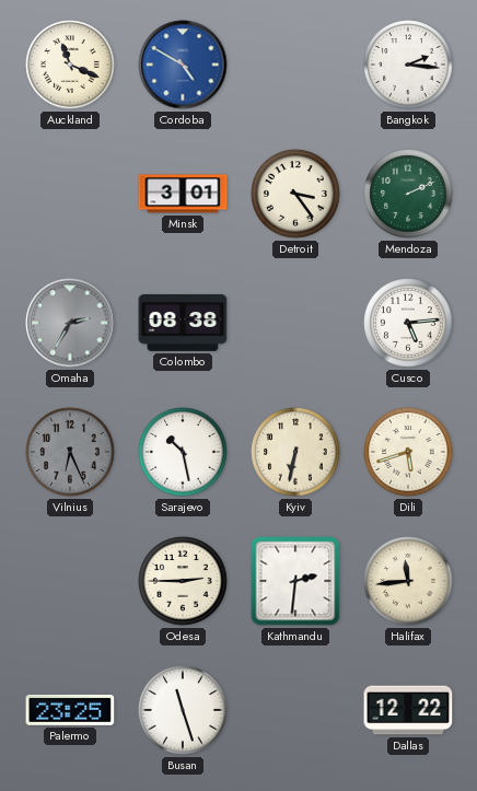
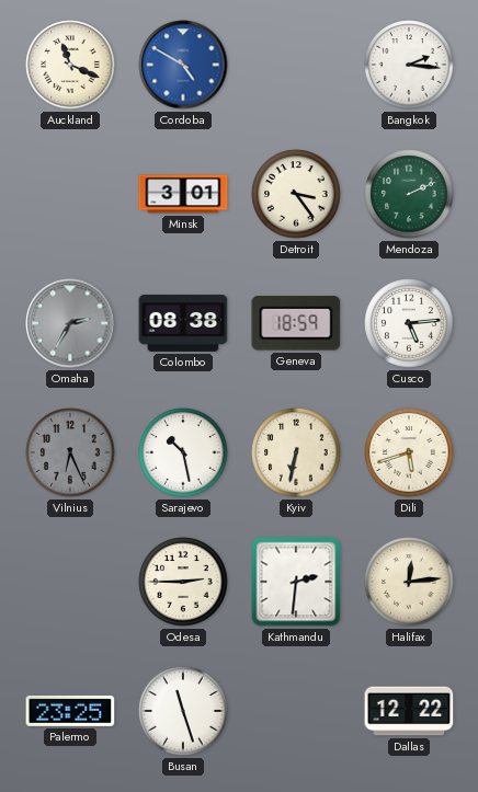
Geneva: none -> 18:59
Halifax: 11:44 -> 12:14
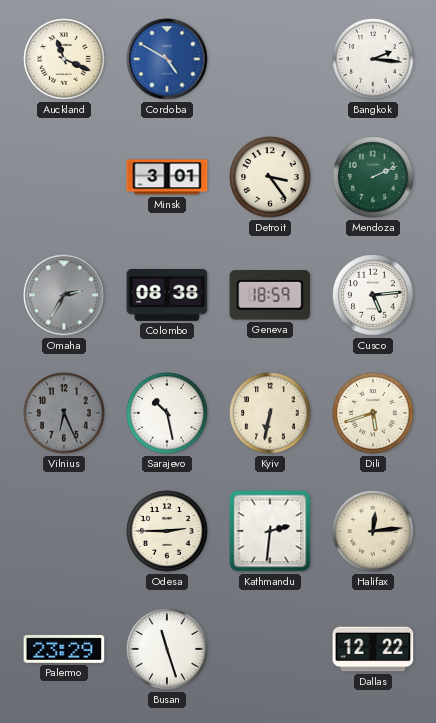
Palermo: 23:25 -> 23:29
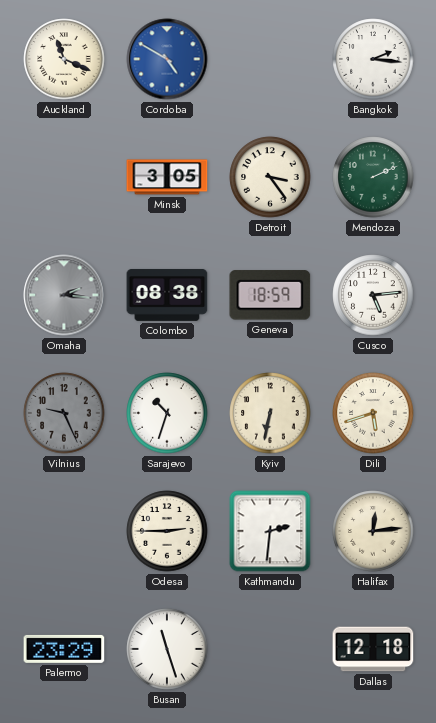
Minsk: 3:01 -> 3:05
Omaha: 2:35 -> 2:16
Vilnius: 6:26 -> 9:26
Sarajevo: 10:28 -> 10:33
Dallas: 12:22 -> 12:18
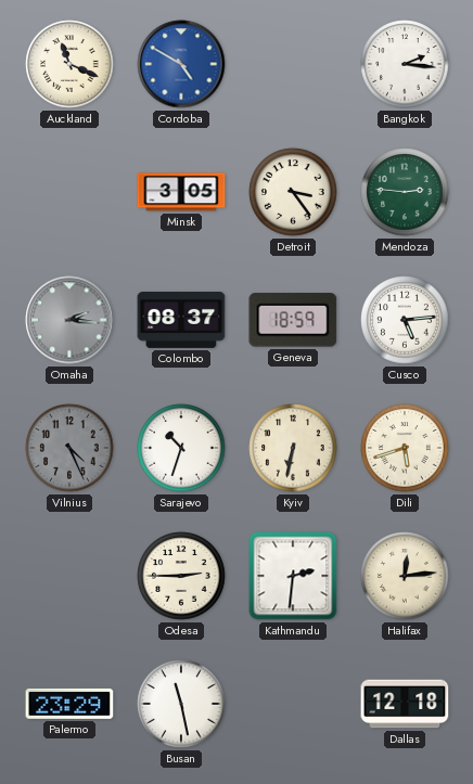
Mendoza: 2:11 -> 2:46
Colombo: 08:38 -> 08:37
Vilnius: 9:26 -> 4:26
Busan: 11:27 -> 11:28
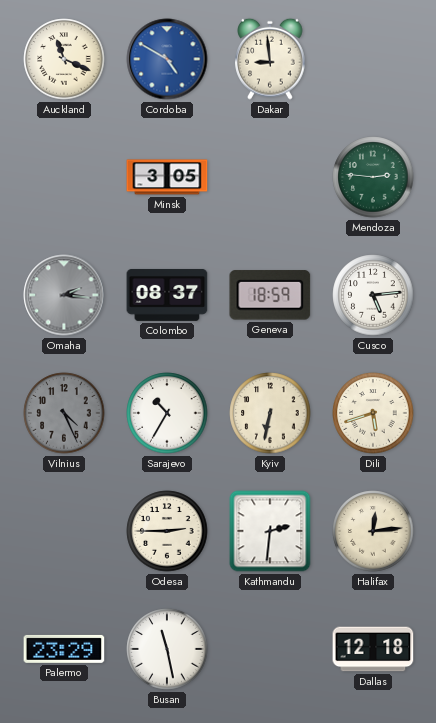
Dakar: none -> 8:59
Bangkok: 2:16 -> none
Detroit: 3:24 -> none
Sarajevo: 10:33 -> 10:35
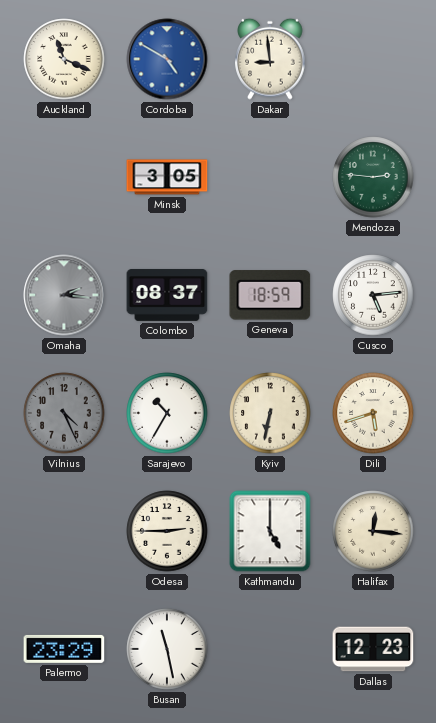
Kathmandu: 2:31 -> 5:00
Halifax: 12:14 -> 12:16
Dallas: 12:18 -> 12:23
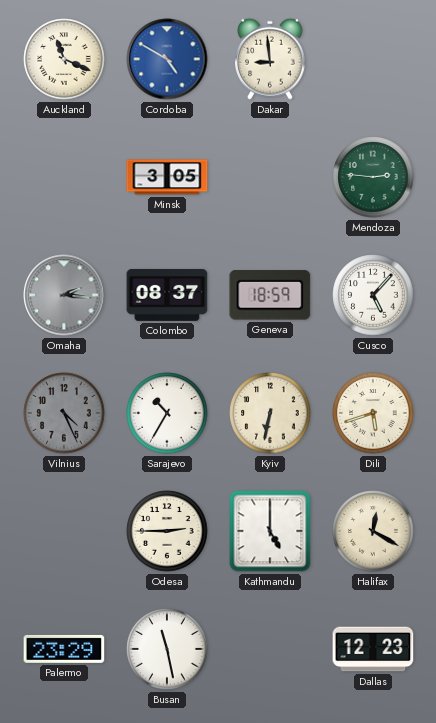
Cusco: 5:14 -> 5:07
Halifax: 12:16 -> 12:20
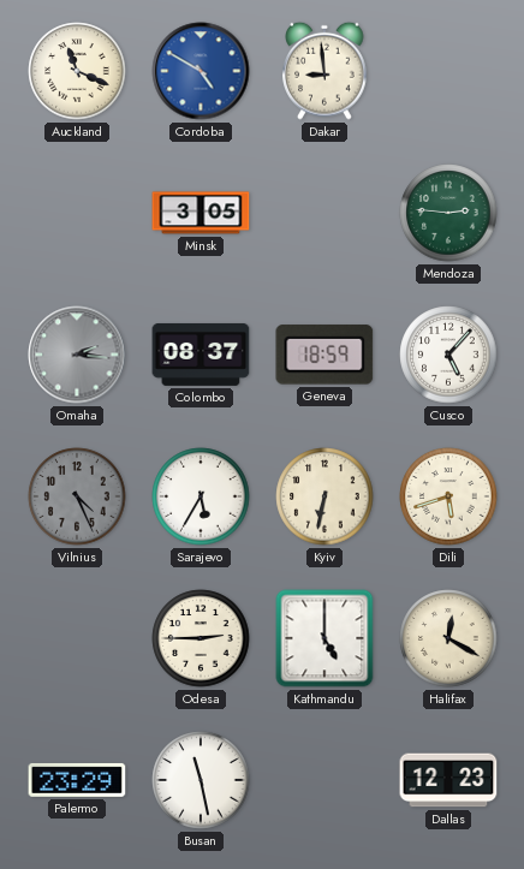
Sarajevo: 10:35 -> 5:35
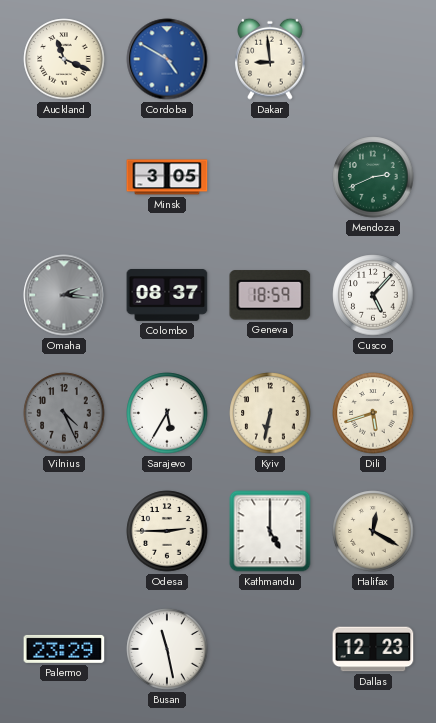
Mendoza: 2:46 -> 2:41
